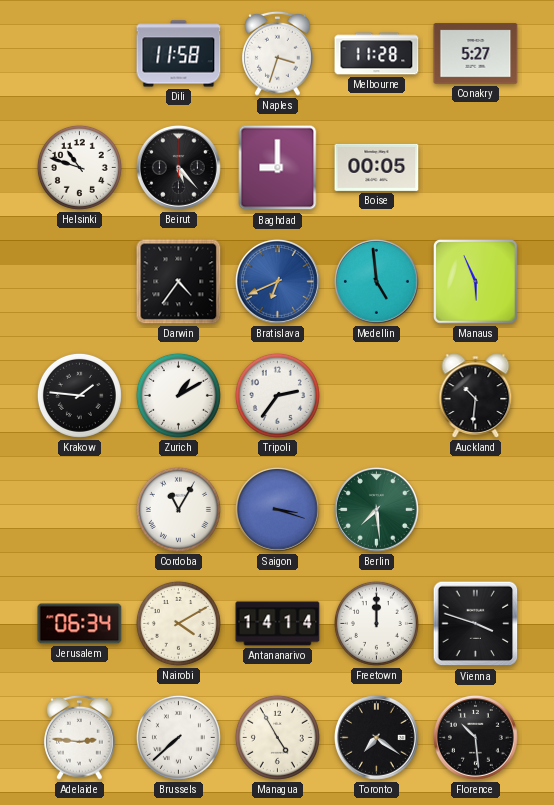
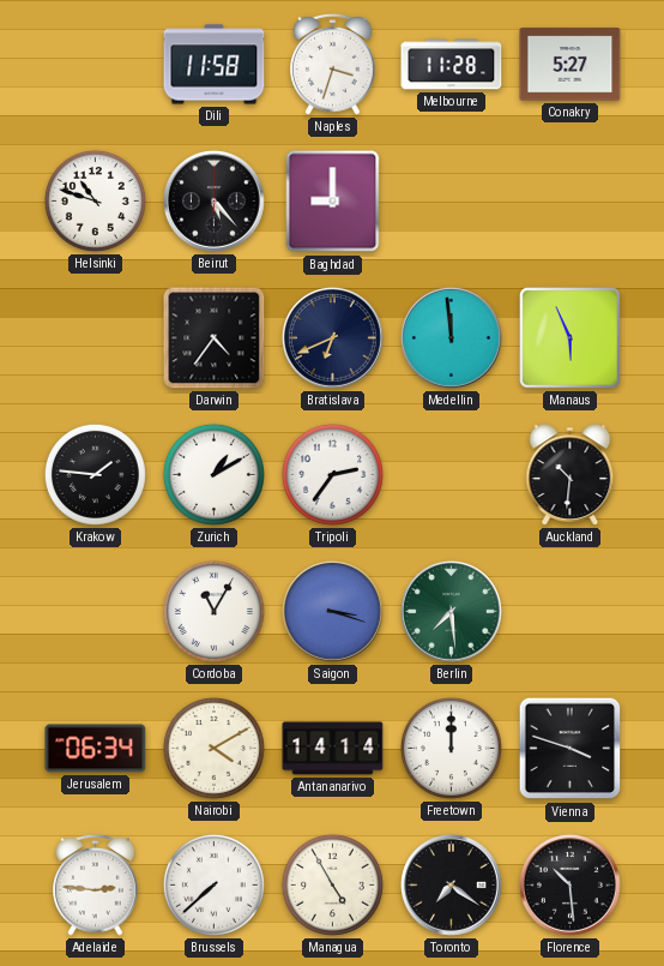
Boise: 00:05 -> none
Bratislava dial: blue -> navy
Medellin: 4:59 -> 11:59
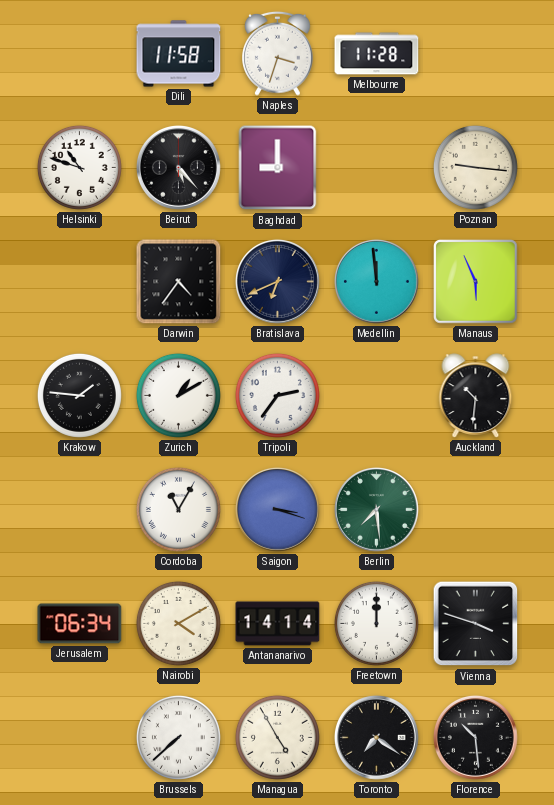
Conakry: 5:27 -> none
Poznan: none -> 9:16
Adelaide: 2:46 -> none
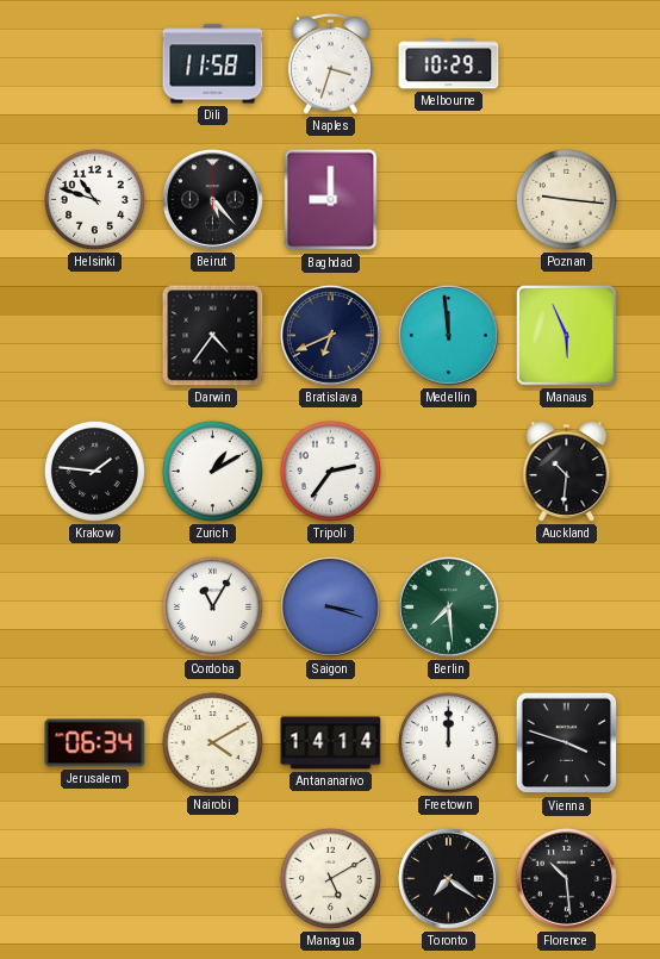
Melbourne: 11:28 -> 10:29
Brussels: 7:38 -> none
Managua: 4:55 -> 5:10
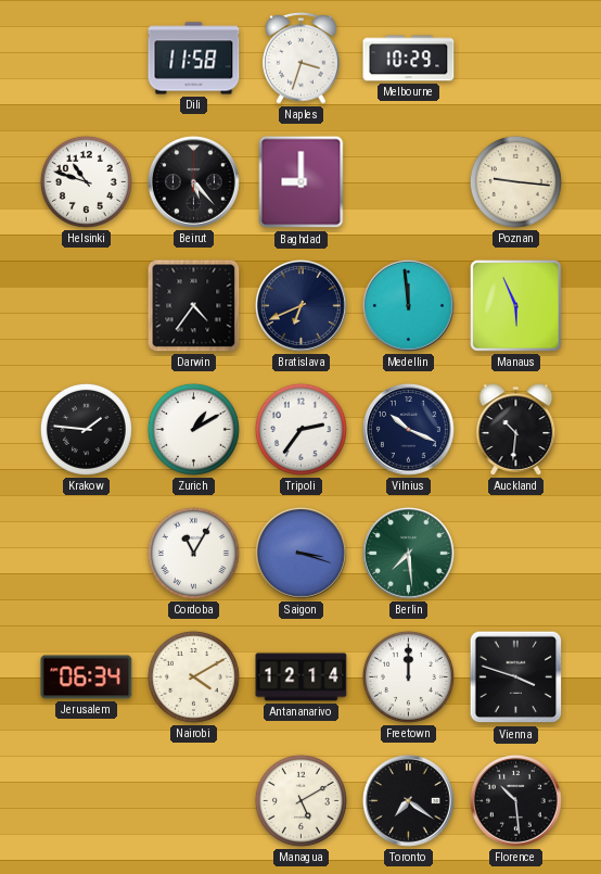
Vilnius: none -> 10:19
Antananarivo: 14:14 -> 12:14
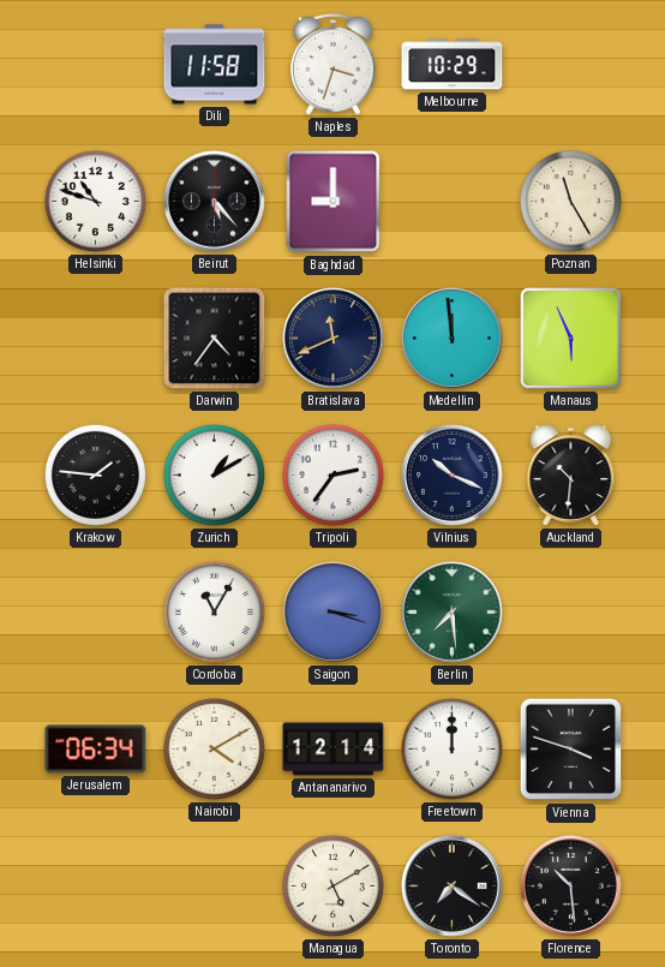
Poznan: 9:16 -> 11:25
Bratislava: 6:41 -> 11:41
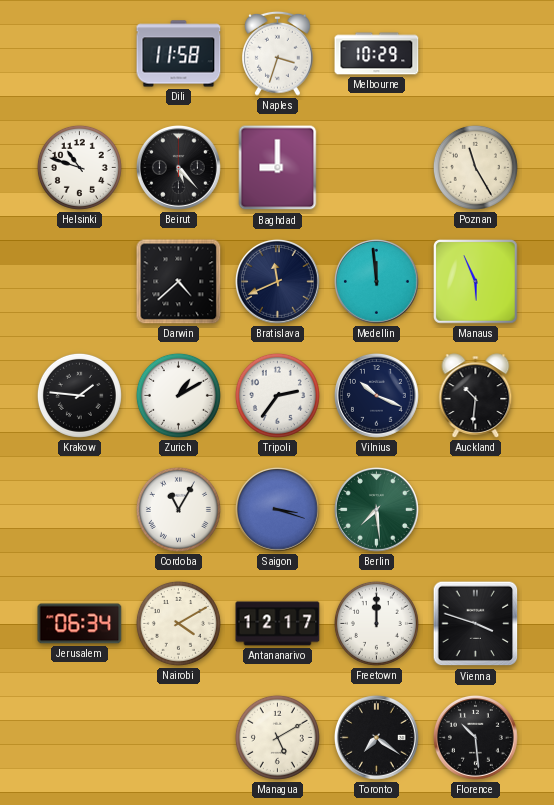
Darwin: 4:36 -> 4:38
Antananarivo: 12:14 -> 12:17
